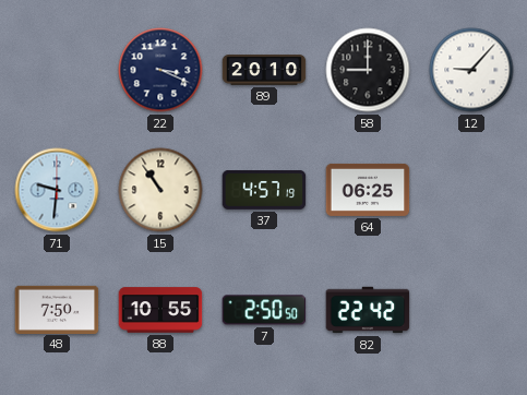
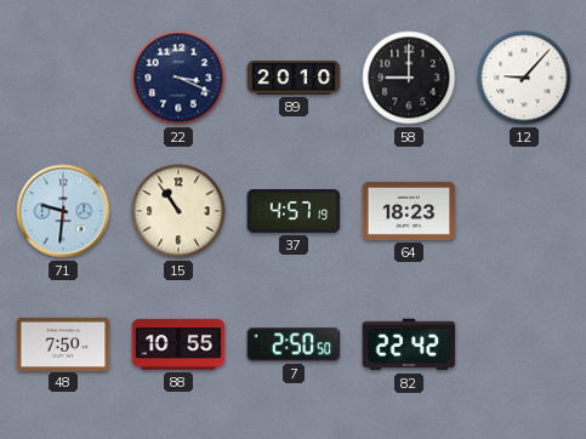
64: 06:25 -> 18:23
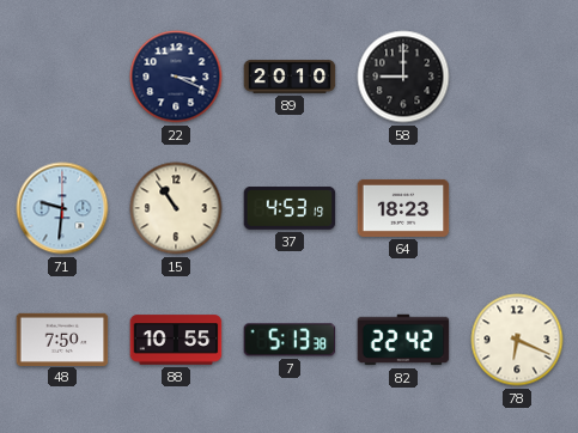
12: 9:07 -> none
37: 4:57 -> 4:53
7: 2:50 -> 5:13
78: none -> 6:19
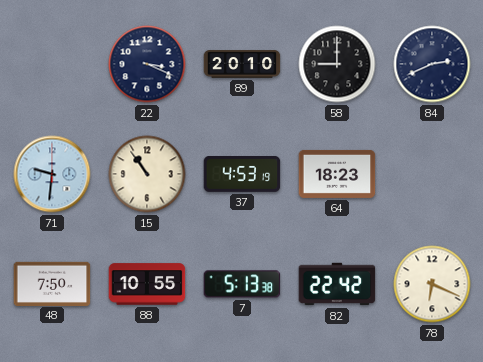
84: none -> 2:41
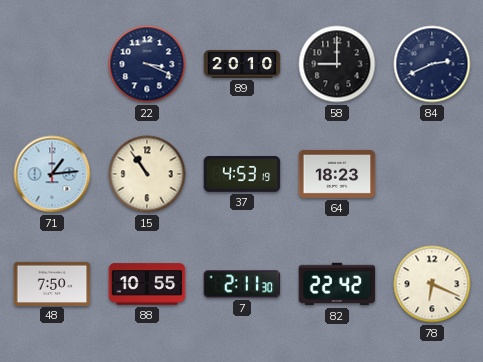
71: 9:31 -> 1:14
7: 5:13 -> 2:11
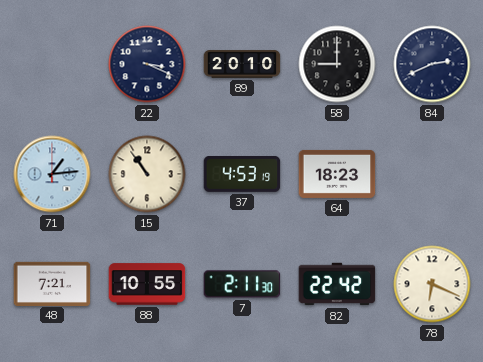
48: 7:50 -> 7:21
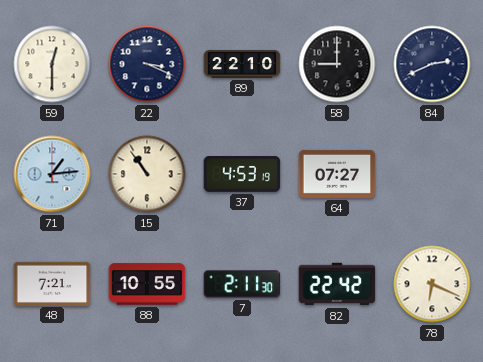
59: none -> 12:30
89: 20:10 -> 22:10
64: 18:23 -> 07:27
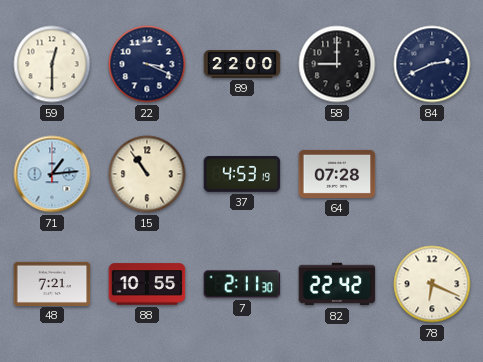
89: 22:10 -> 22:00
64: 07:27 -> 07:28
